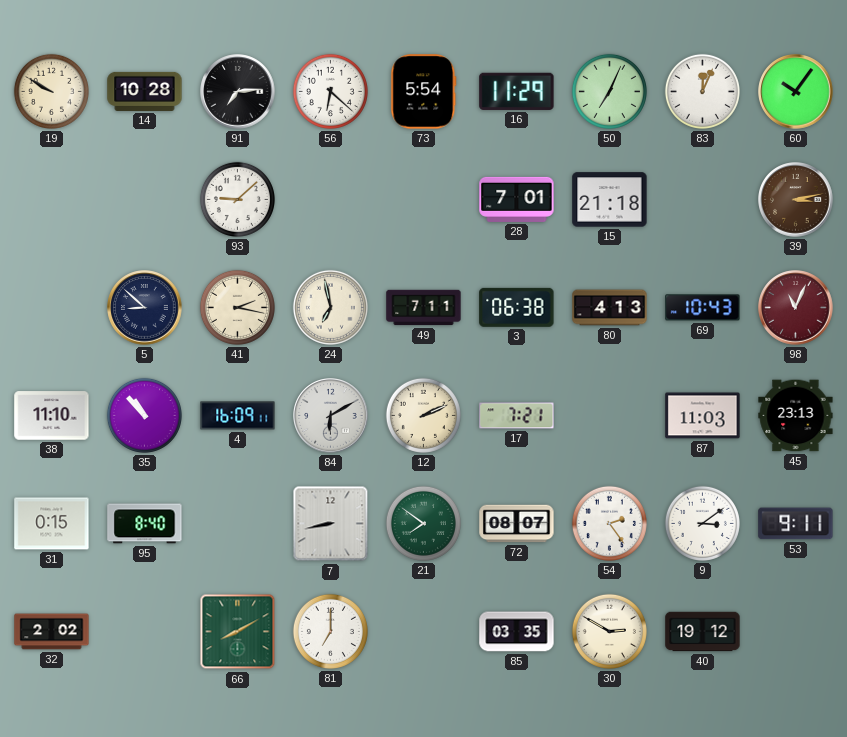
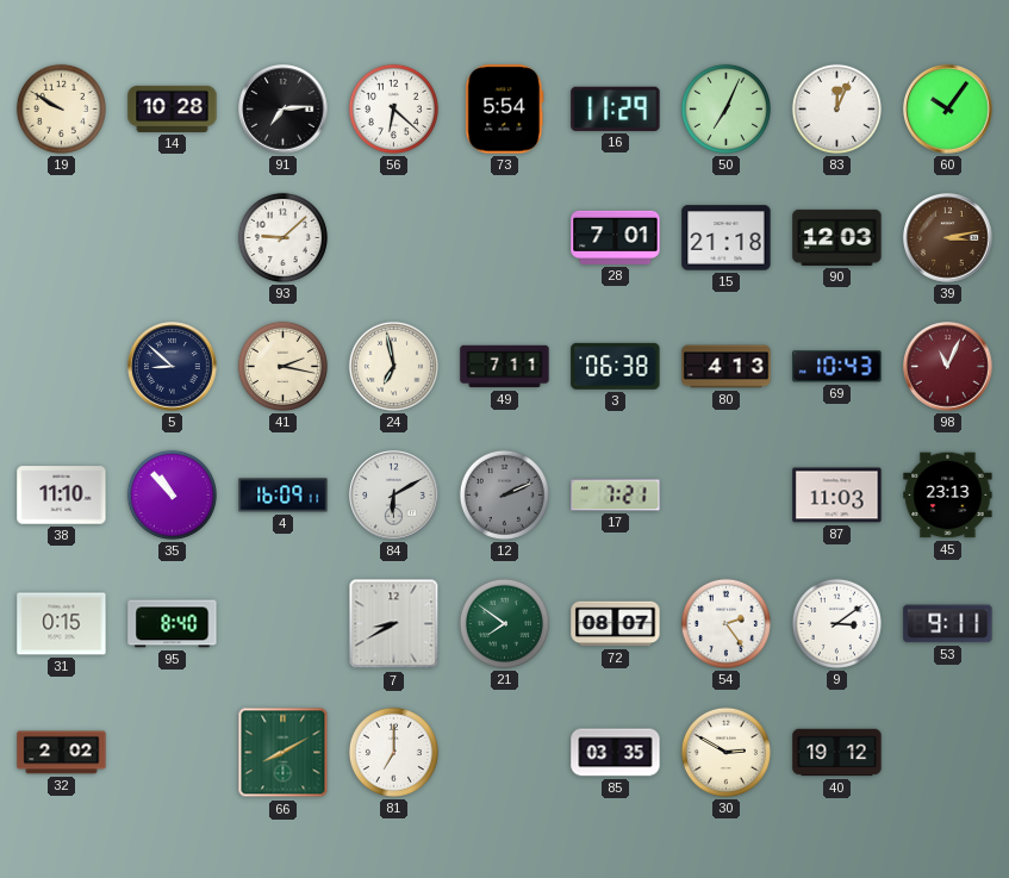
90: none -> 12:03
12 dial: cream -> grey
7: 8:43 -> 8:40
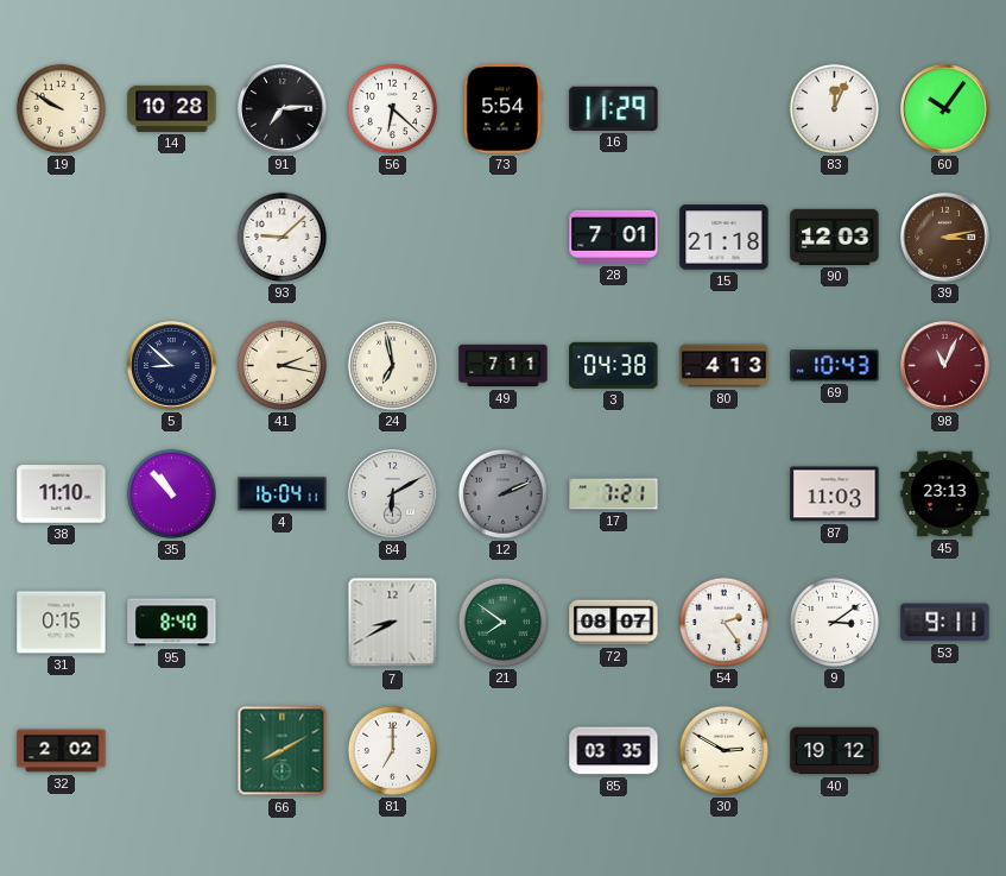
50: 7:04 -> none
3: 06:38 -> 04:38
4: 16:09 -> 16:04
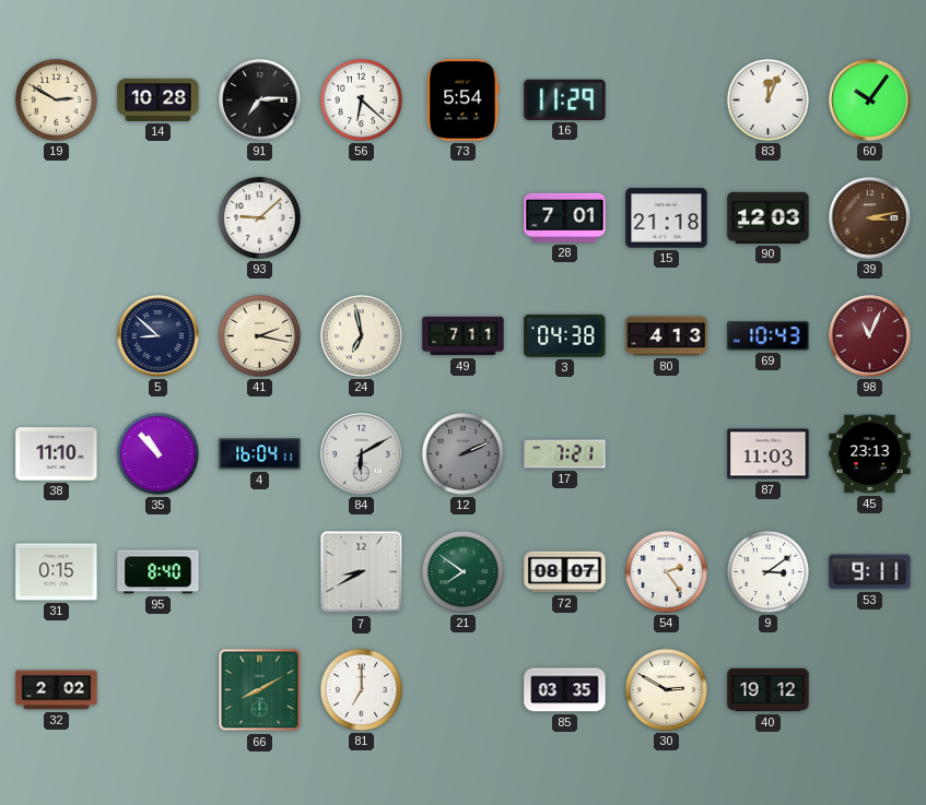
19: 9:50 -> 2:50
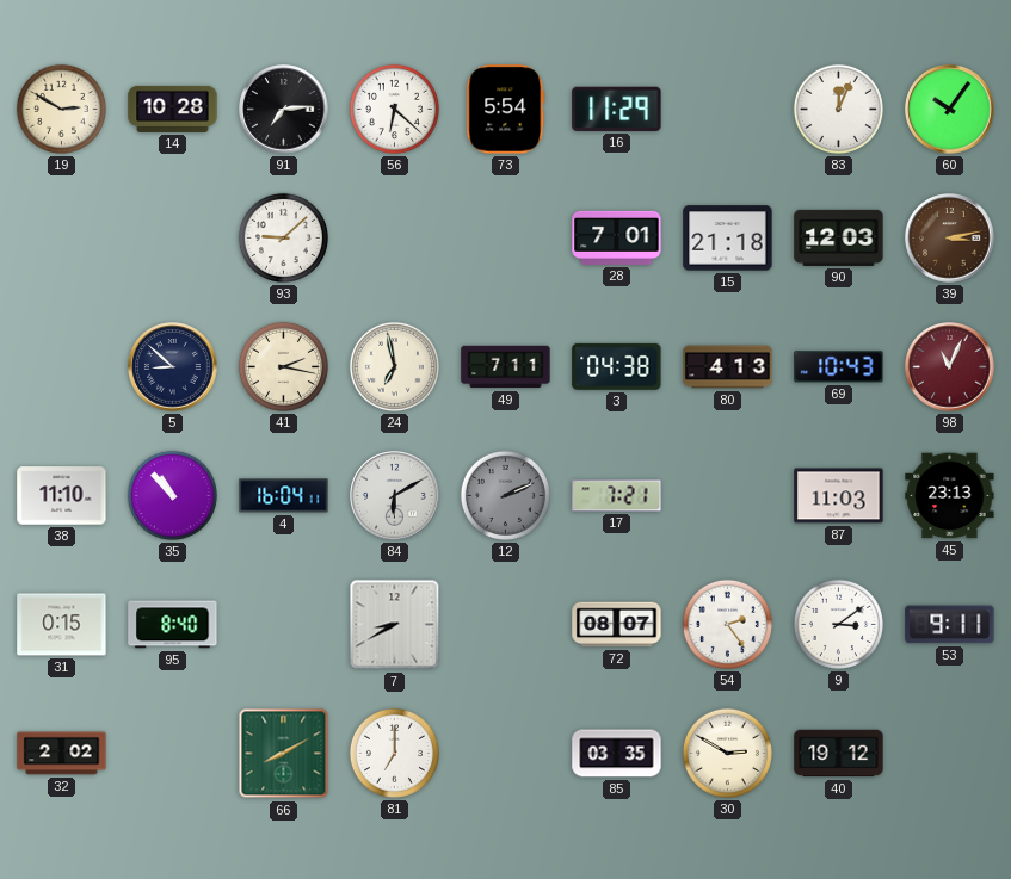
21: 7:51 -> none
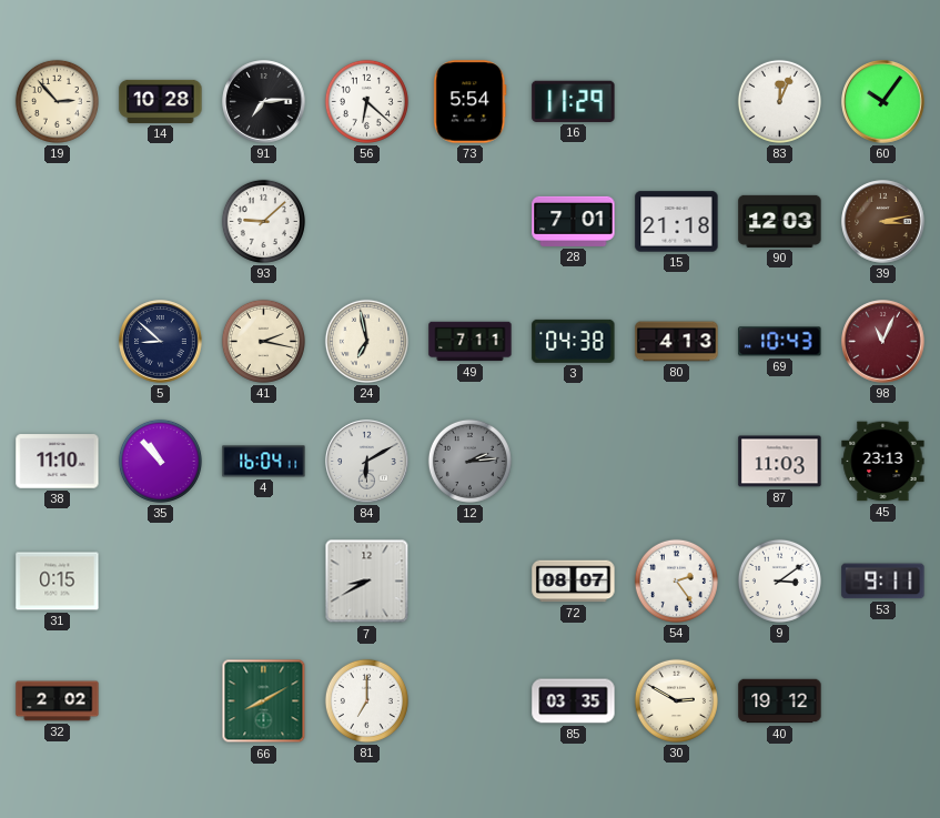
19: 2:50 -> 2:53
12: 2:11 -> 2:14
17: 7:21 -> none
95: 8:40 -> none
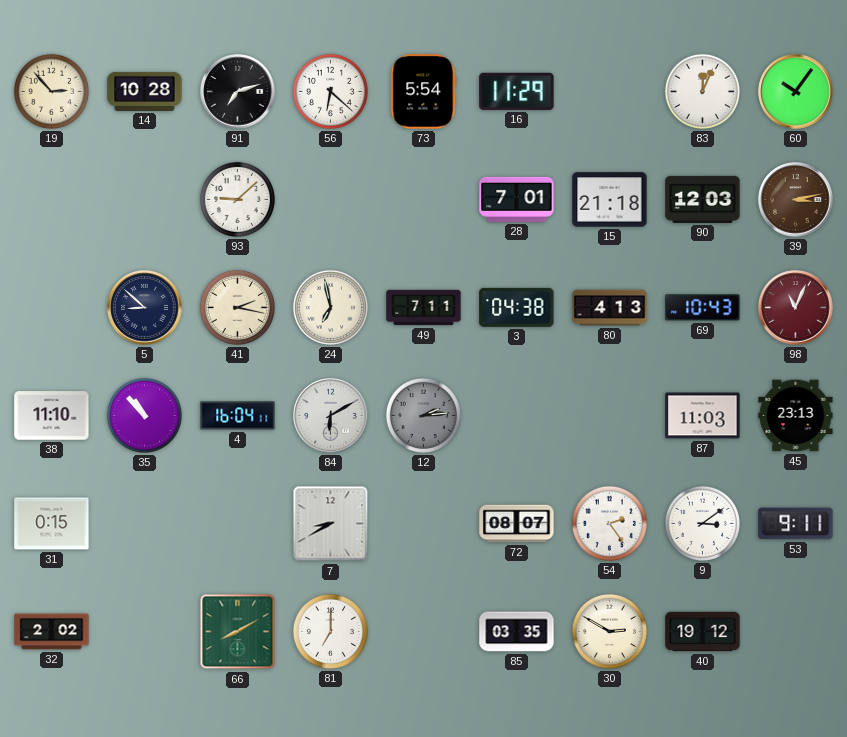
91: 7:14 -> 7:12
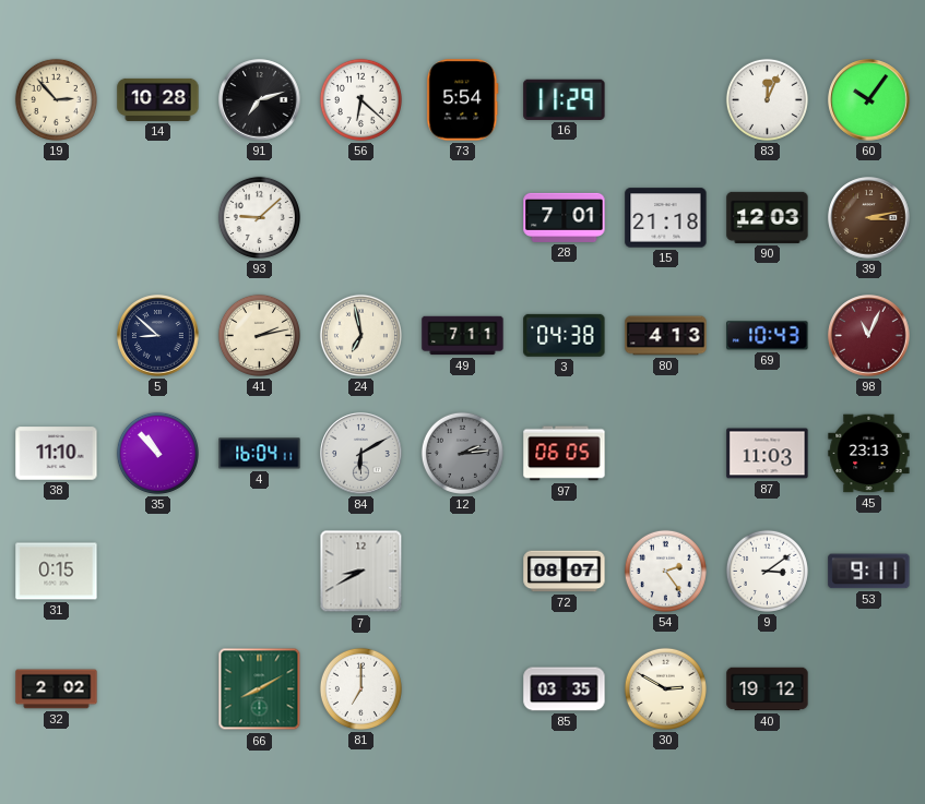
41: 2:17 -> 2:13
97: none -> 06:05
